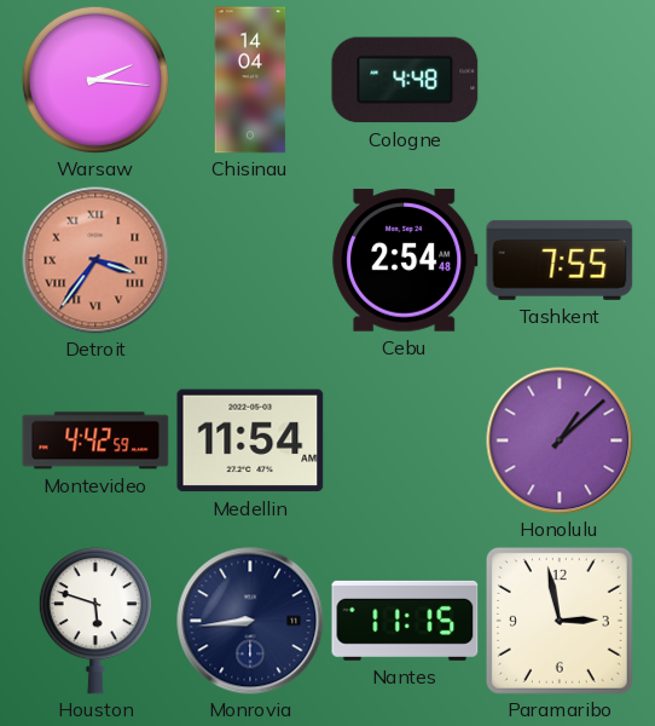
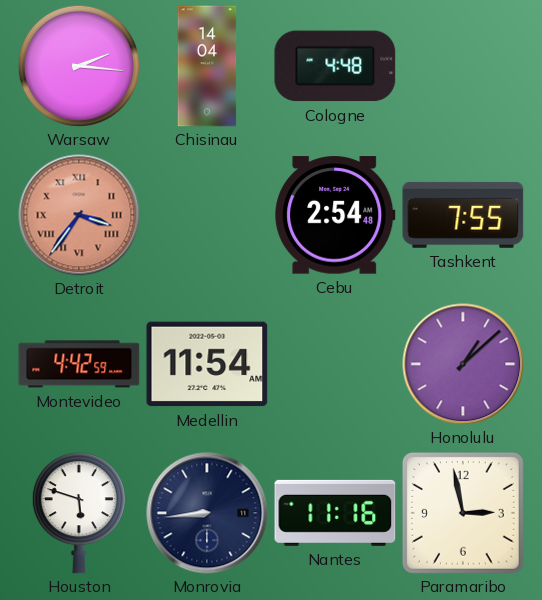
Nantes: 11:15 -> 11:16
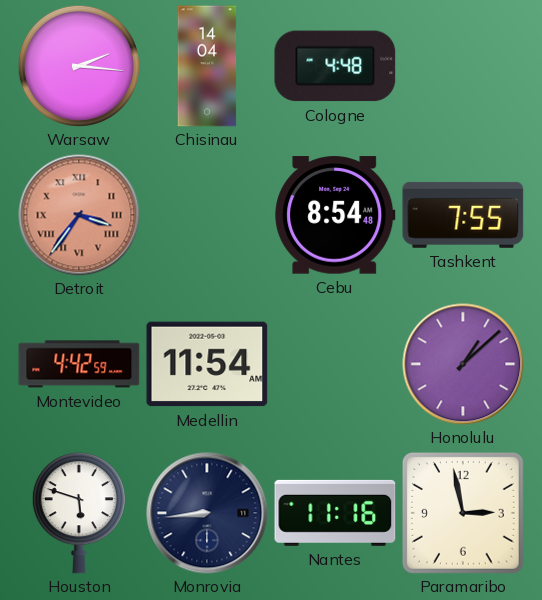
Cebu: 2:54 -> 8:54
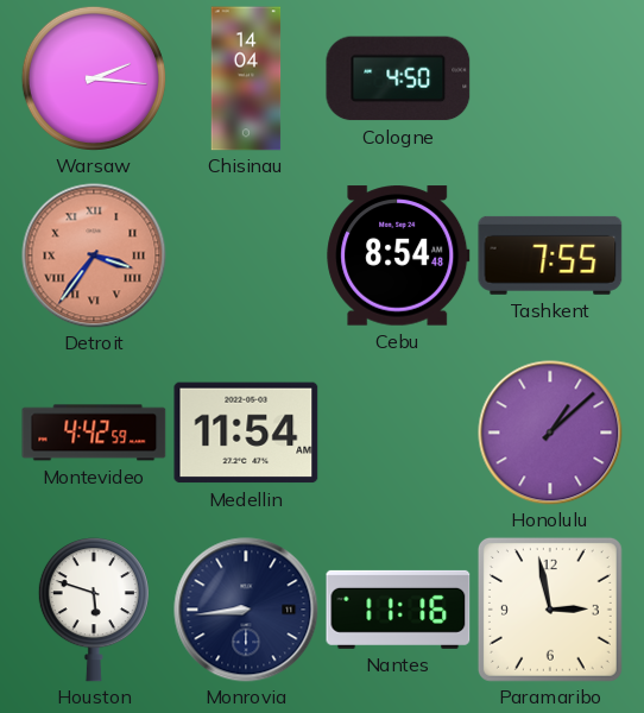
Cologne: 4:48 -> 4:50
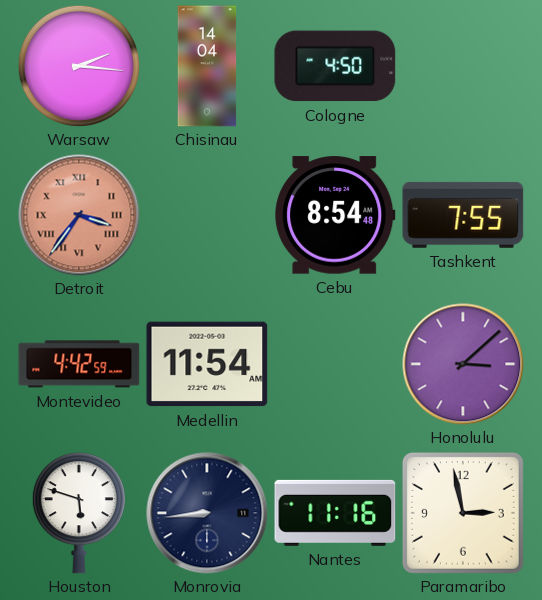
Honolulu: 1:08 -> 3:08
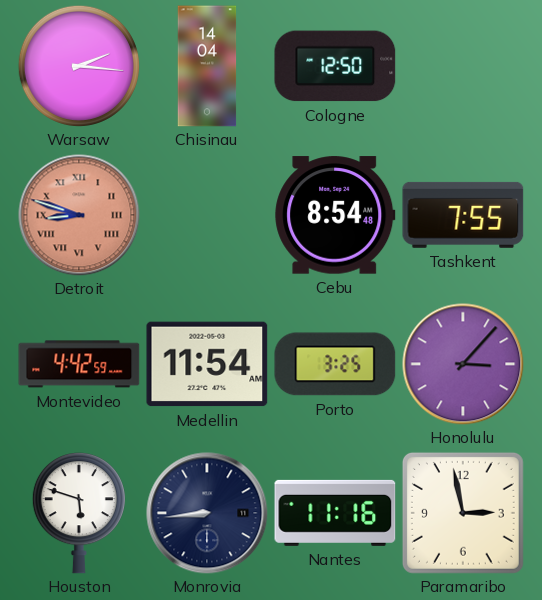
Cologne: 4:50 -> 12:50
Detroit: 3:36 -> 8:48
Porto: none -> 3:25
Honolulu: 3:08 -> 3:07
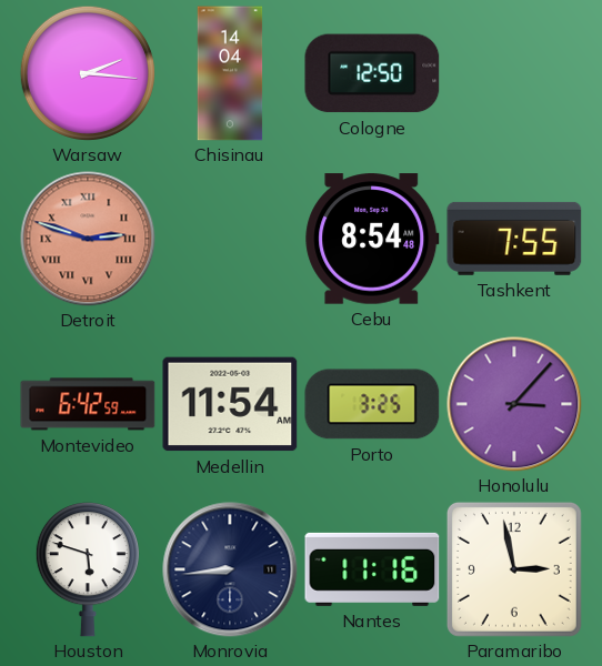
Detroit: 8:48 -> 2:48
Montevideo: 4:42 -> 6:42
